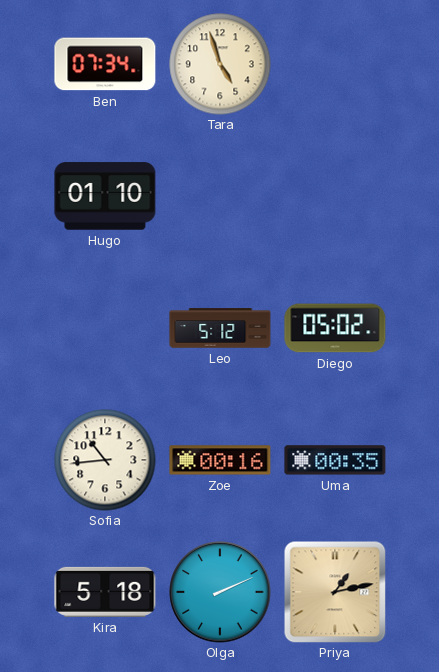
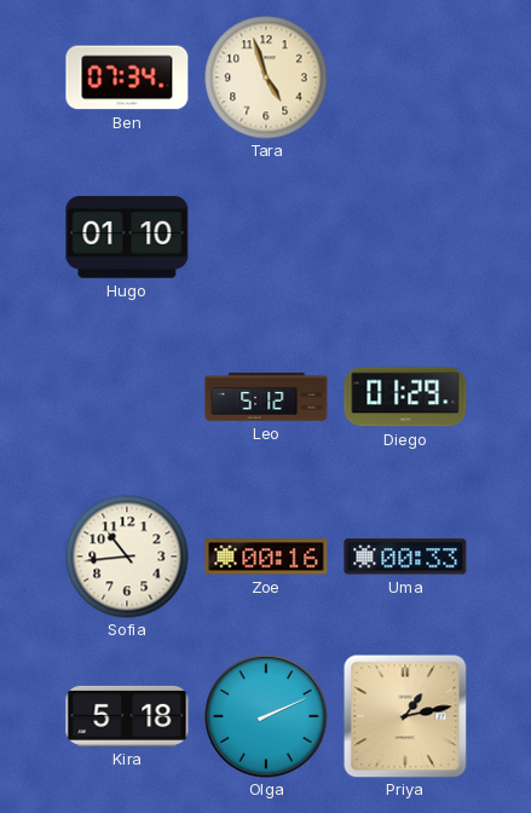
Diego: 05:02 -> 01:29
Uma: 00:35 -> 00:33
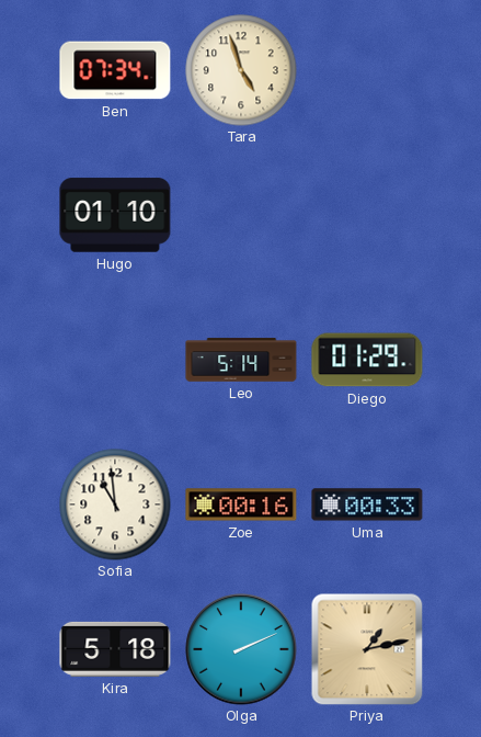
Leo: 5:12 -> 5:14
Sofia: 10:44 -> 10:59
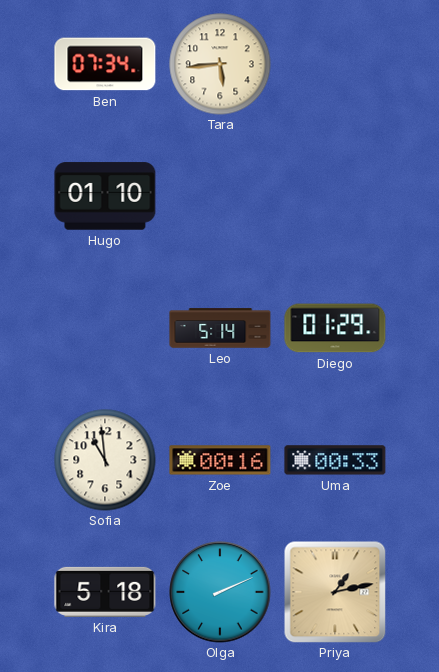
Tara: 4:57 -> 5:44
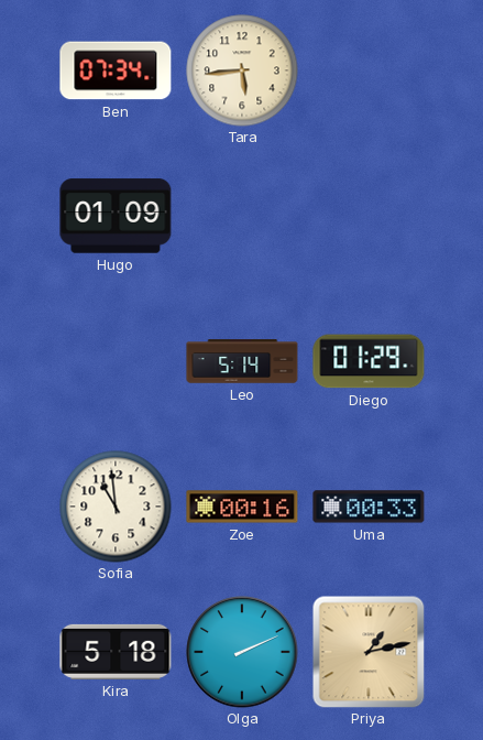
Hugo: 01:10 -> 01:09
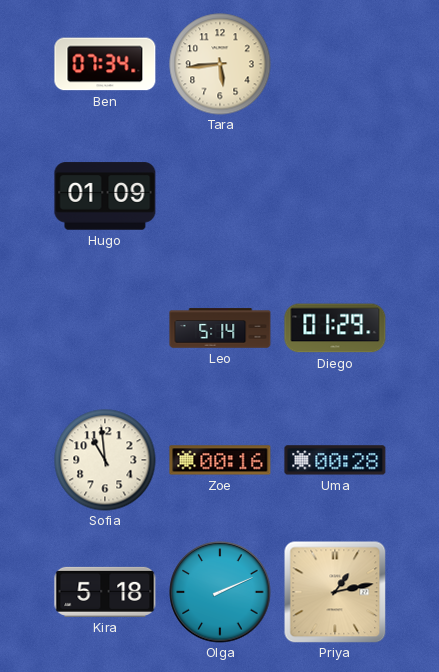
Uma: 00:33 -> 00:28
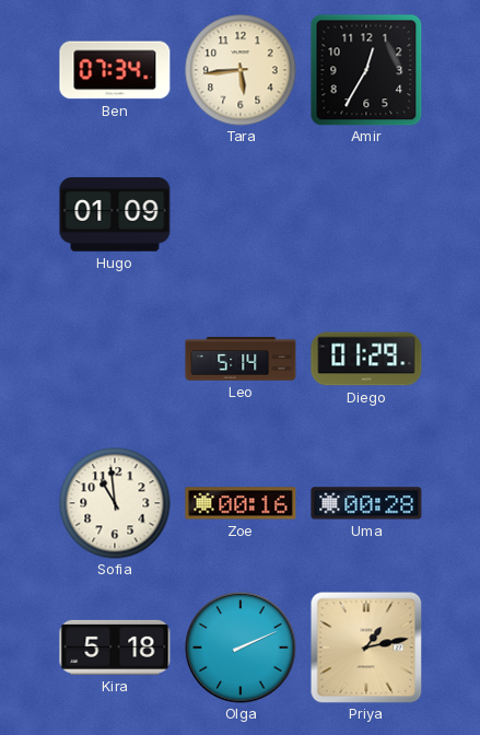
Amir: none -> 12:35
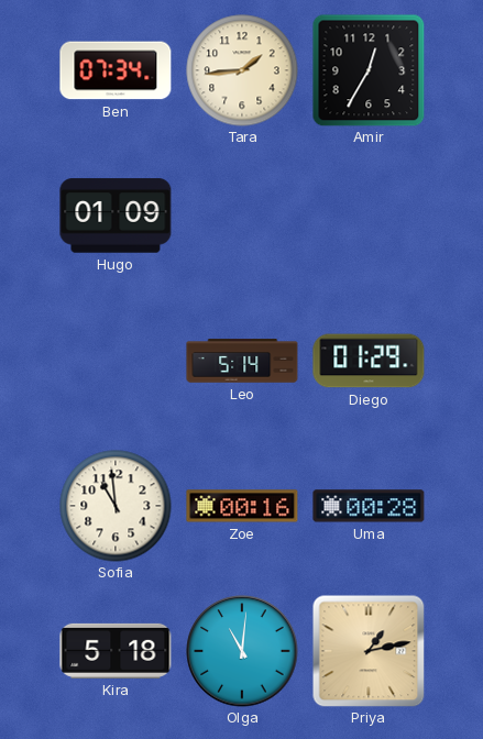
Tara: 5:44 -> 1:44
Olga: 2:11 -> 11:01
